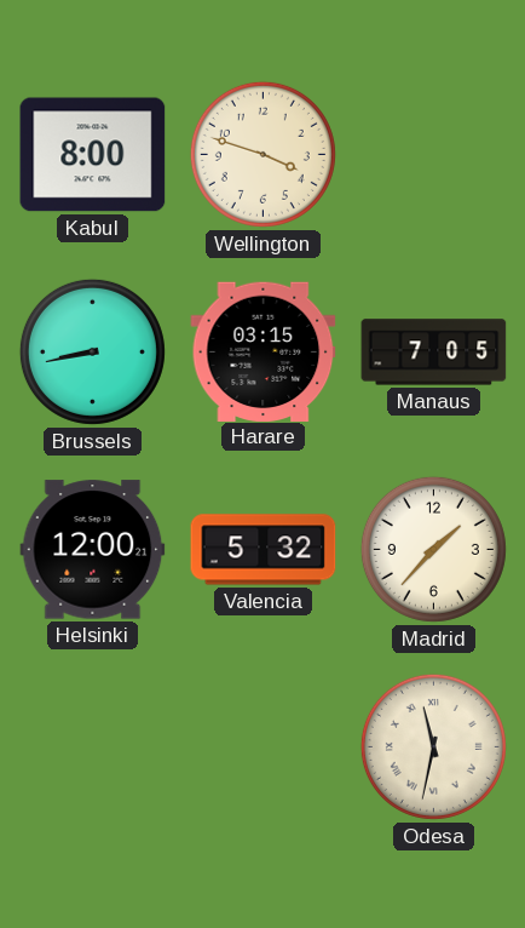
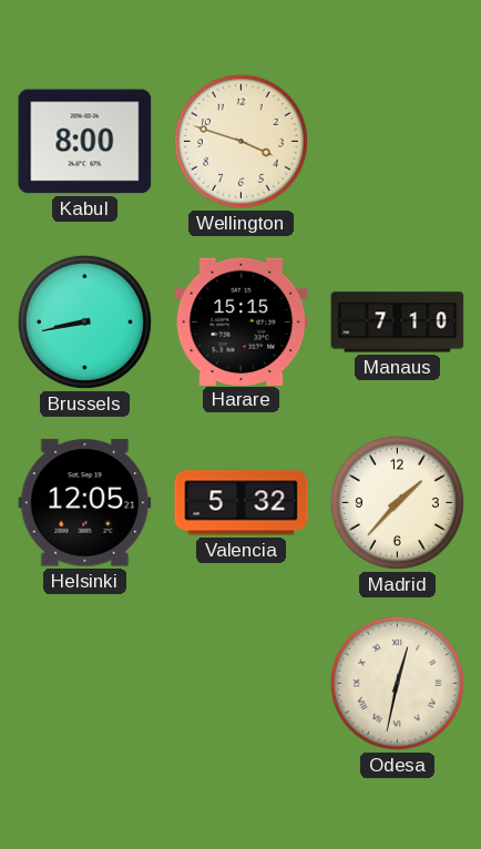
Harare: 03:15 -> 15:15
Manaus: 7:05 -> 7:10
Helsinki: 12:00 -> 12:05
Odesa: 11:32 -> 12:32
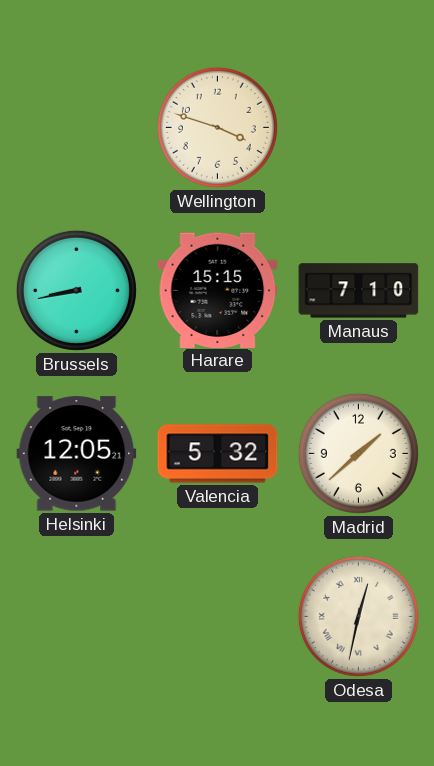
Kabul: 8:00 -> none
Madrid: 1:37 -> 1:38
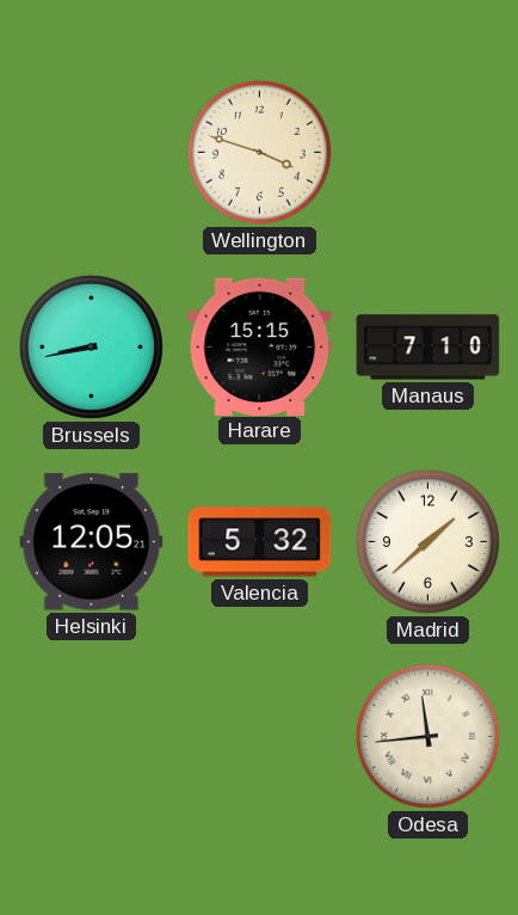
Odesa: 12:32 -> 11:44
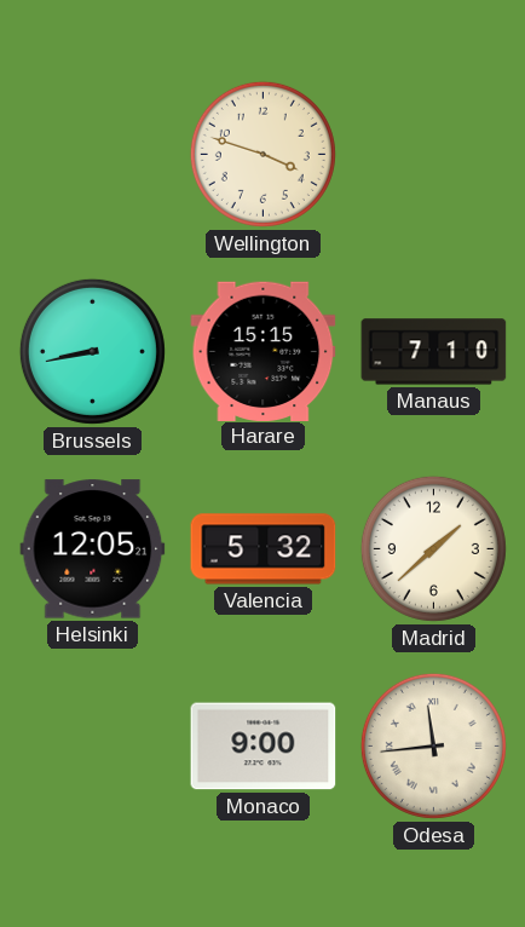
Monaco: none -> 9:00
